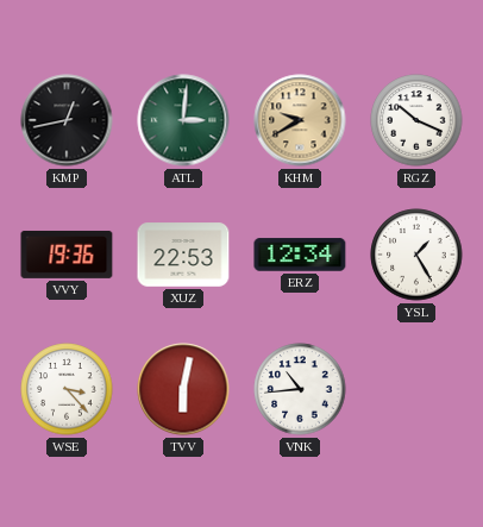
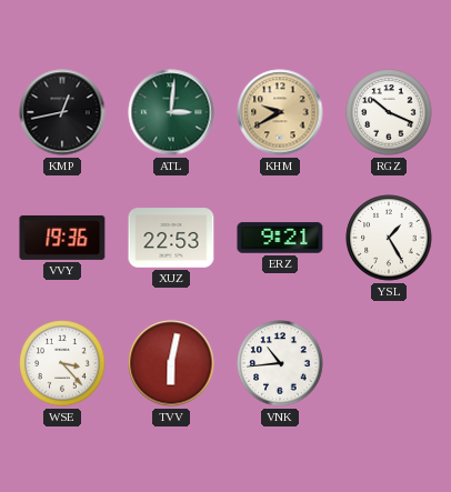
ERZ: 12:34 -> 9:21
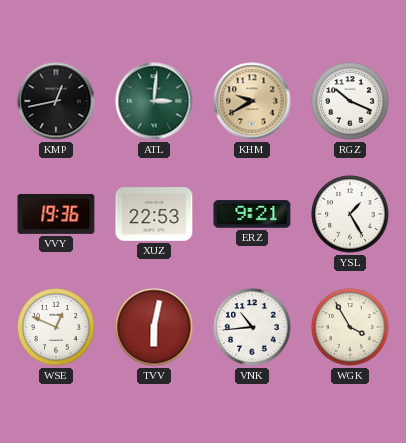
WSE: 3:23 -> 12:49
WGK: none -> 3:55
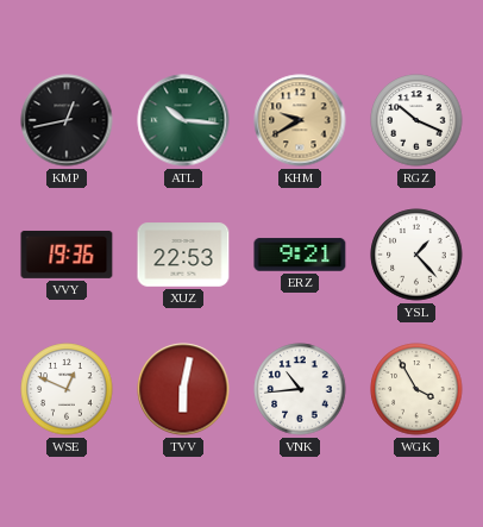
ATL: 3:01 -> 10:16
YSL: 1:25 -> 1:23
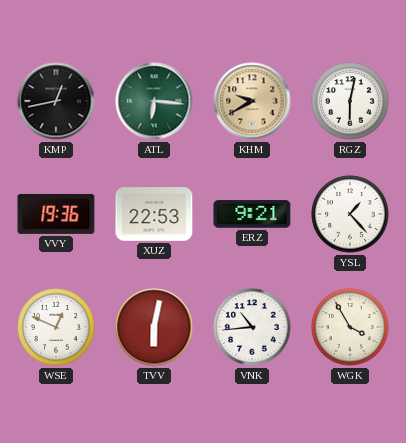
ATL: 10:16 -> 6:16
RGZ: 10:19 -> 6:02
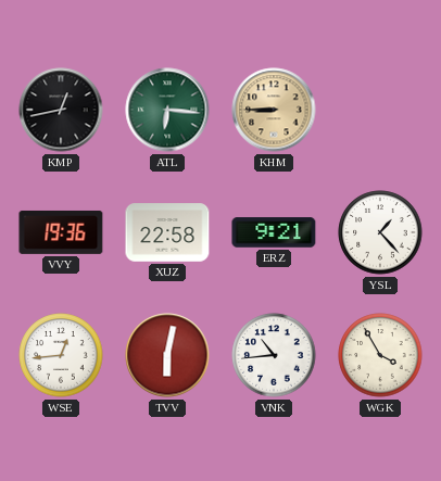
KHM: 9:40 -> 8:45
RGZ: 6:02 -> none
XUZ: 22:53 -> 22:58
WSE: 12:49 -> 12:44
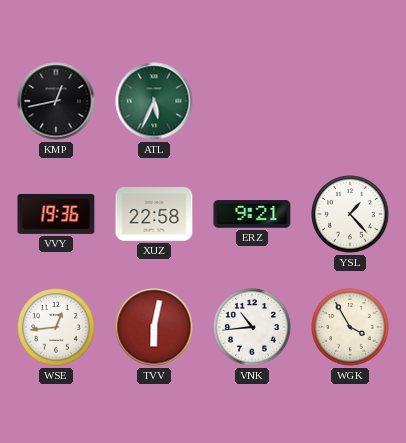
ATL: 6:16 -> 5:34
KHM: 8:45 -> none
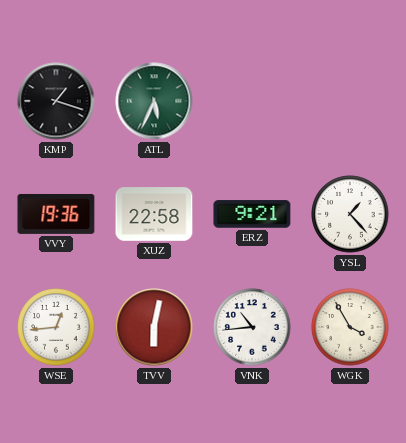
KMP: 12:43 -> 1:18
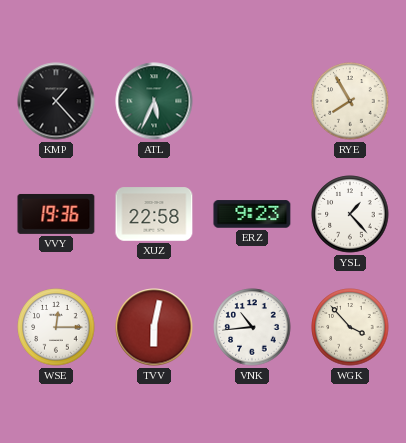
KMP: 1:18 -> 1:23
RYE: none -> 7:55
ERZ: 9:21 -> 9:23
WSE: 12:44 -> 12:15
WGK: 3:55 -> 3:53
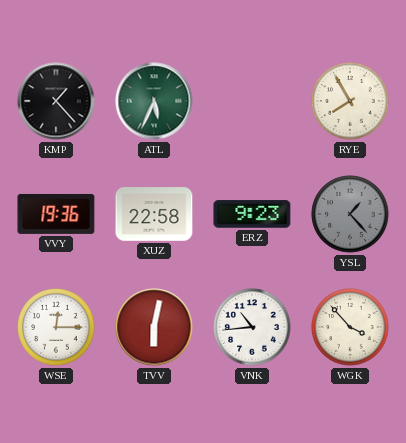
YSL dial: white -> grey
